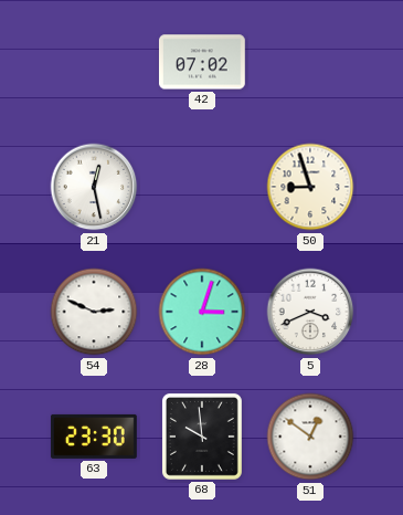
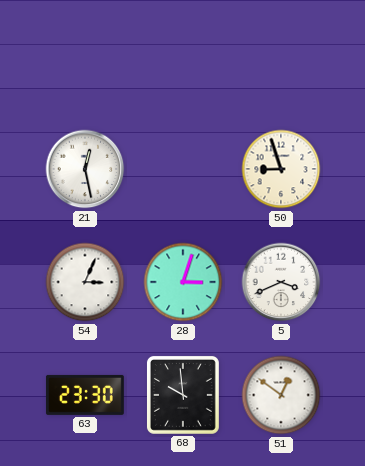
42: 07:02 -> none
54: 2:49 -> 3:04
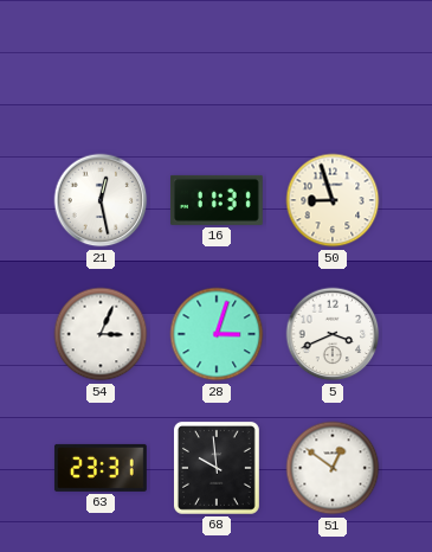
16: none -> 11:31
63: 23:30 -> 23:31
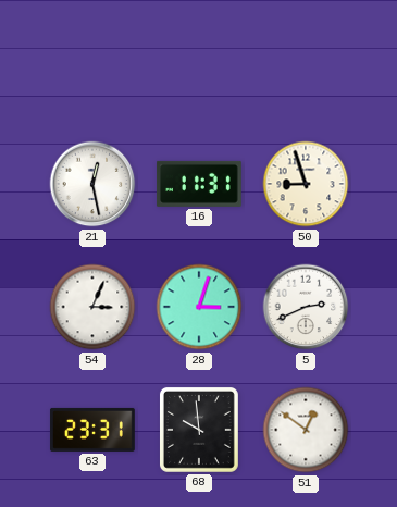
5: 3:41 -> 2:41
